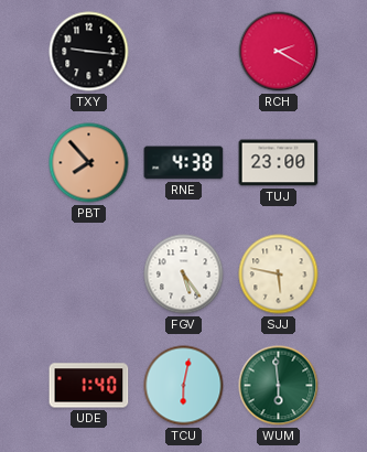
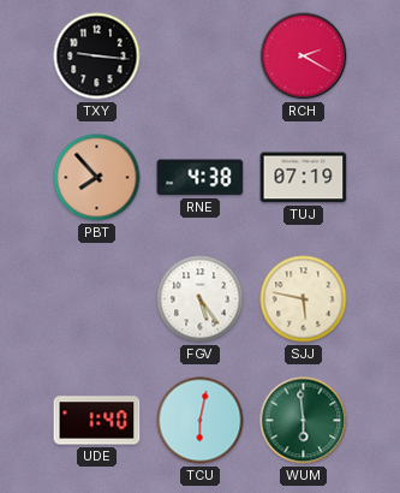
TUJ: 23:00 -> 07:19
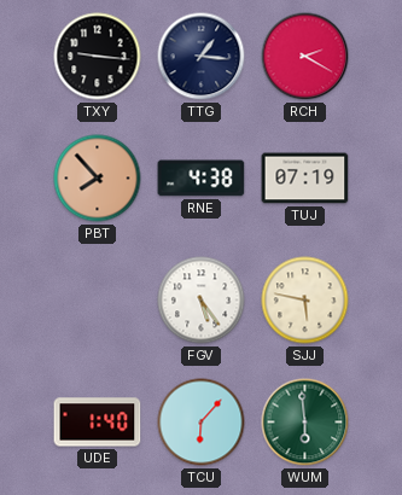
TTG: none -> 1:16
TCU: 6:02 -> 6:07
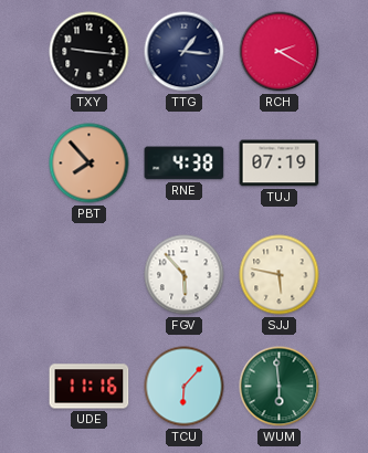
FGV: 5:24 -> 5:53
UDE: 1:40 -> 11:16
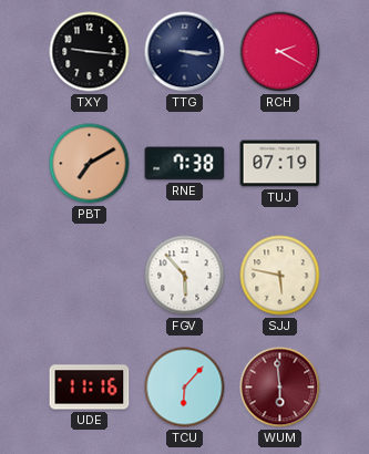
TTG: 1:16 -> 3:16
PBT: 7:53 -> 7:10
RNE: 4:38 -> 7:38
WUM dial: green -> burgundy
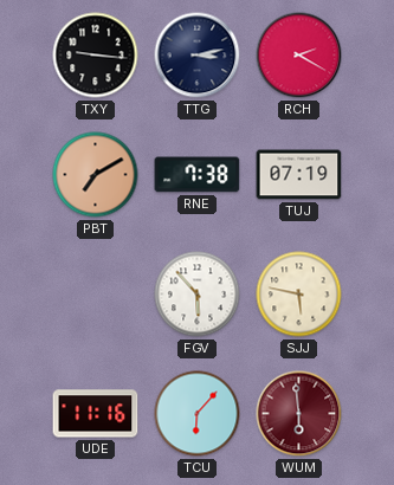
TTG: 3:16 -> 3:13
